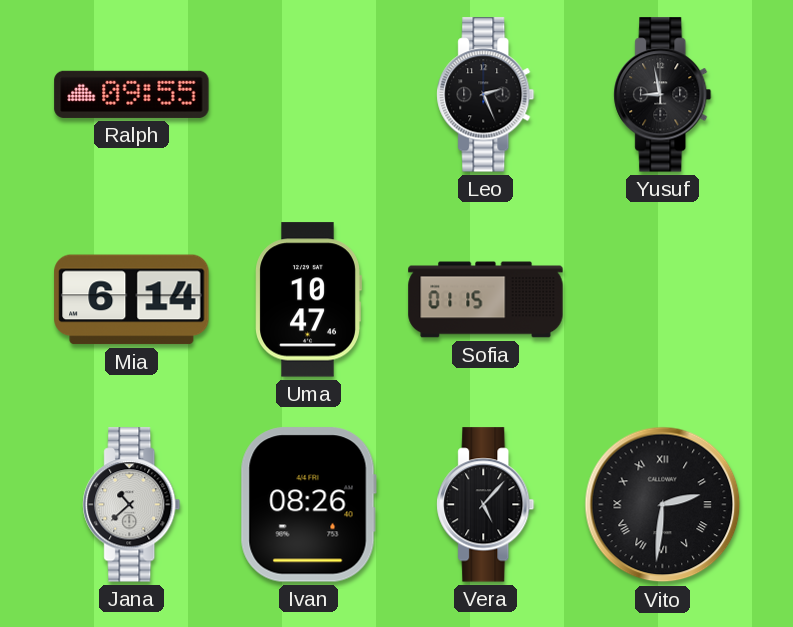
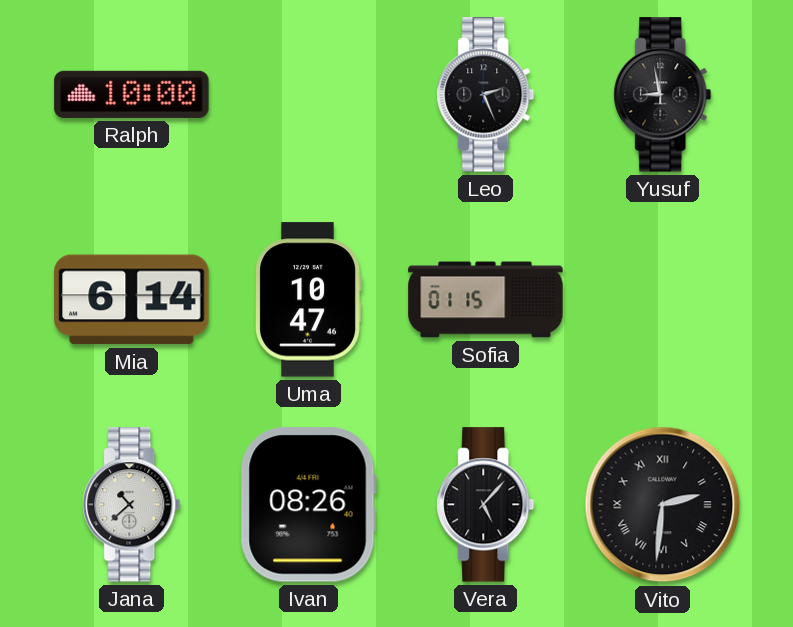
Ralph: 09:55 -> 10:00
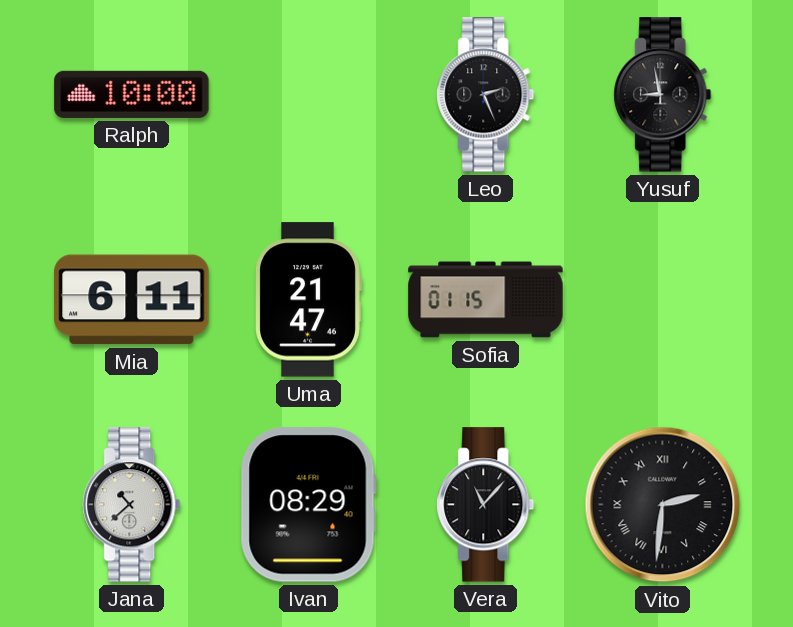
Mia: 6:14 -> 6:11
Uma: 10:47 -> 21:47
Ivan: 08:26 -> 08:29
Vera: 5:07 -> 11:07
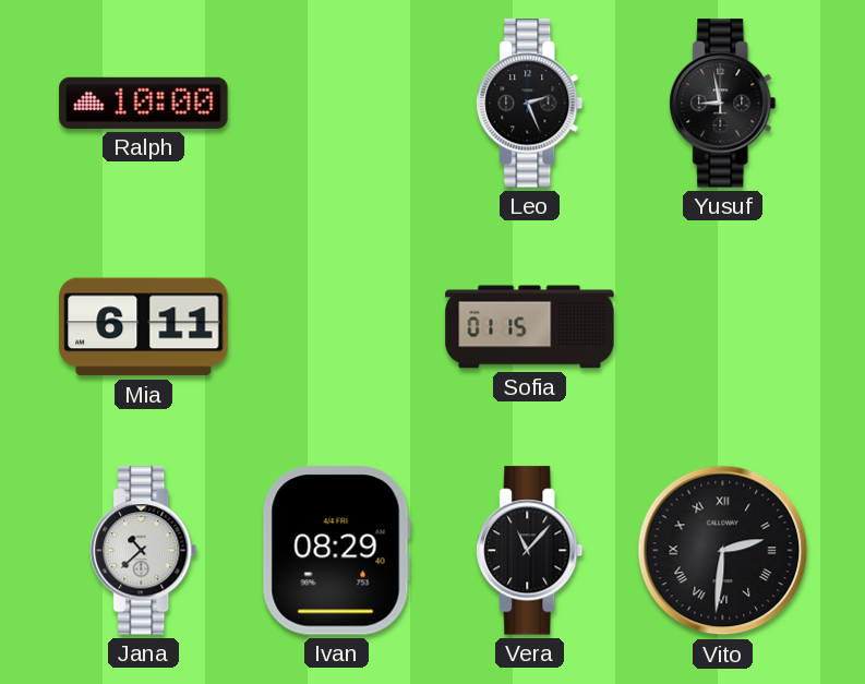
Uma: 21:47 -> none
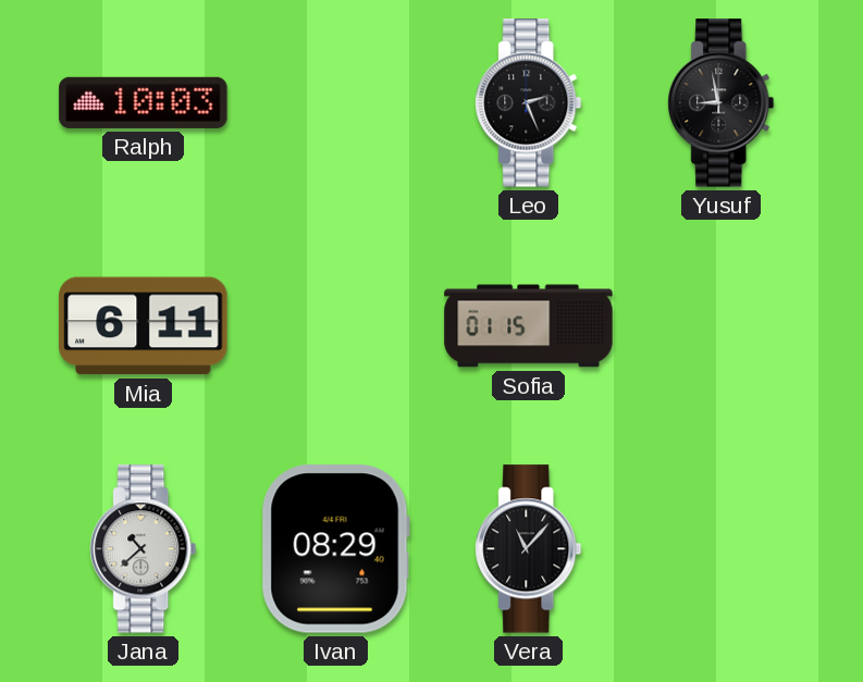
Ralph: 10:00 -> 10:03
Vito: 2:31 -> none
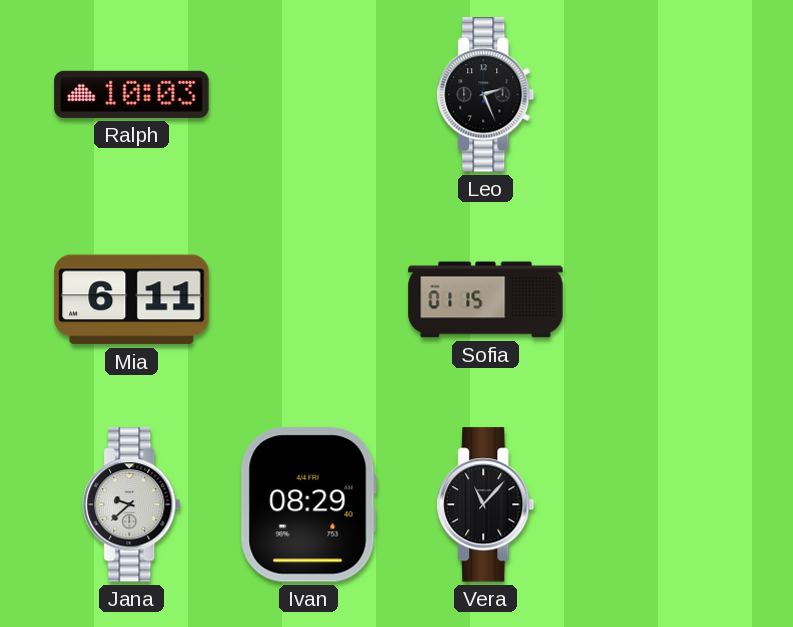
Yusuf: 8:58 -> none
Jana: 10:38 -> 9:38
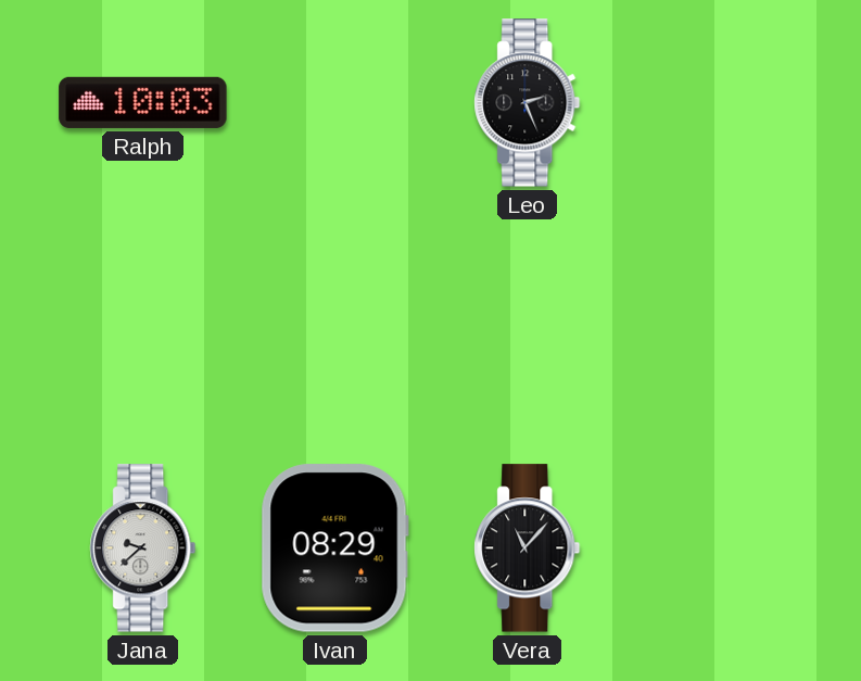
Mia: 6:11 -> none
Sofia: 01:15 -> none
